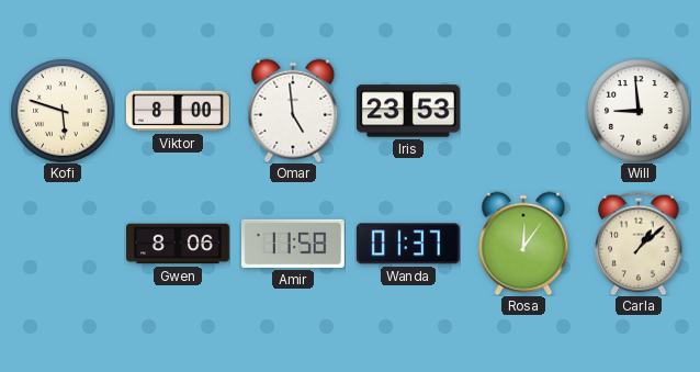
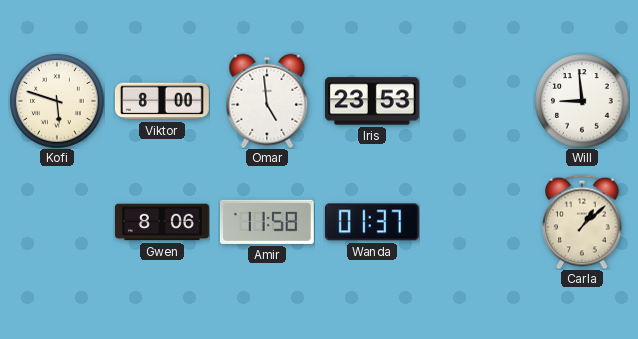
Rosa: 12:06 -> none
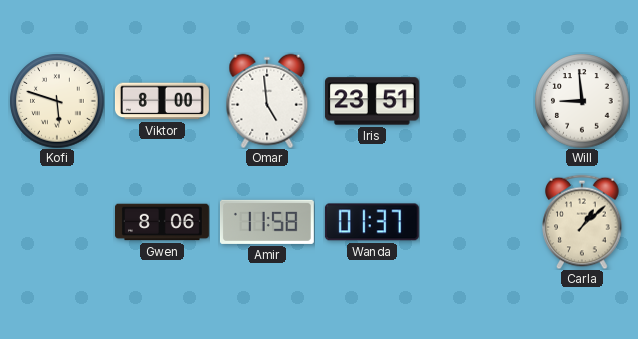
Iris: 23:53 -> 23:51
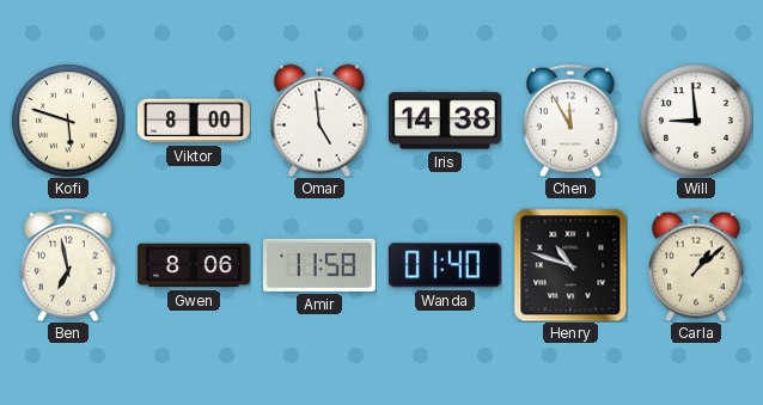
Iris: 23:51 -> 14:38
Chen: none -> 11:55
Ben: none -> 6:58
Wanda: 01:37 -> 01:40
Henry: none -> 10:48
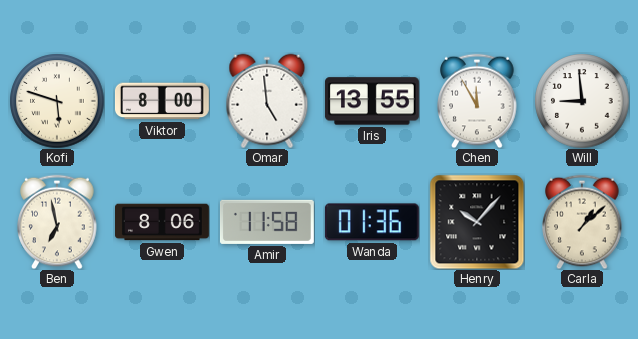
Iris: 14:38 -> 13:55
Wanda: 01:40 -> 01:36
Henry: 10:48 -> 10:07
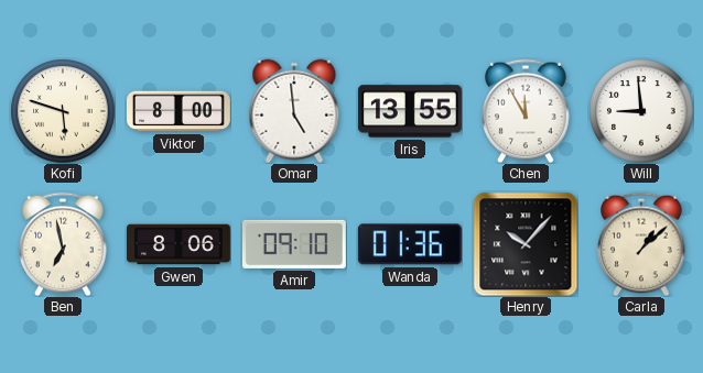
Amir: 11:58 -> 09:10
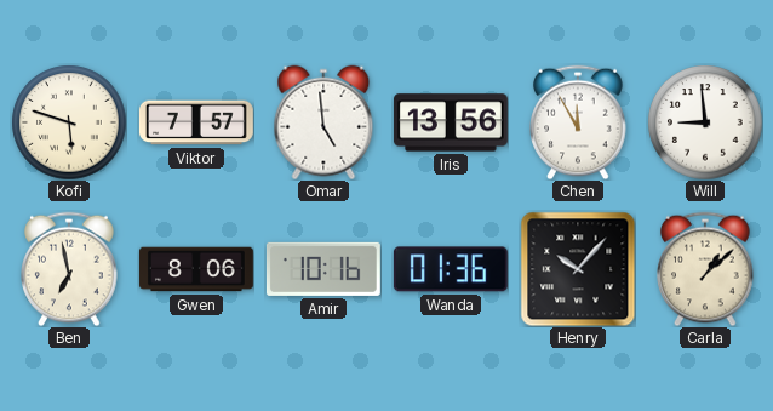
Viktor: 8:00 -> 7:57
Iris: 13:55 -> 13:56
Amir: 09:10 -> 10:16
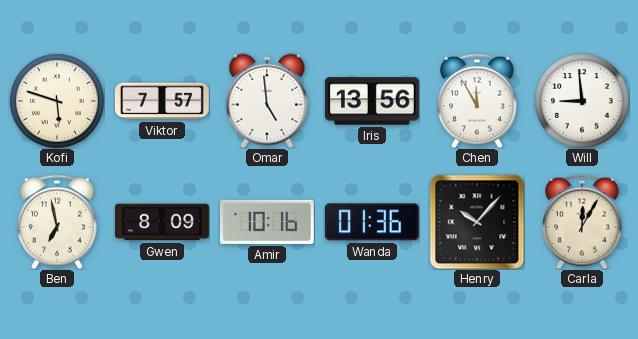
Gwen: 8:06 -> 8:09
Carla: 1:08 -> 12:05
